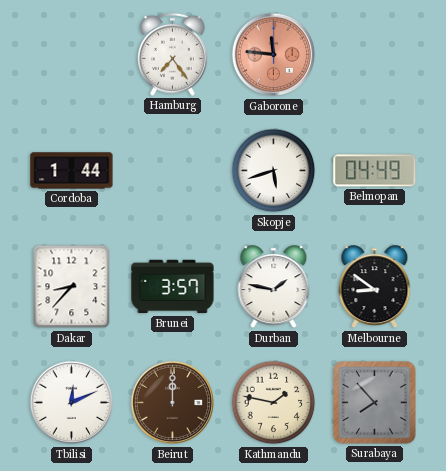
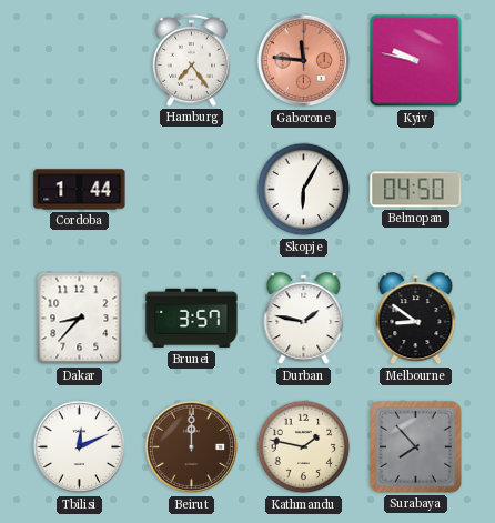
Kyiv: none -> 9:47
Skopje: 5:42 -> 6:05
Belmopan: 04:49 -> 04:50
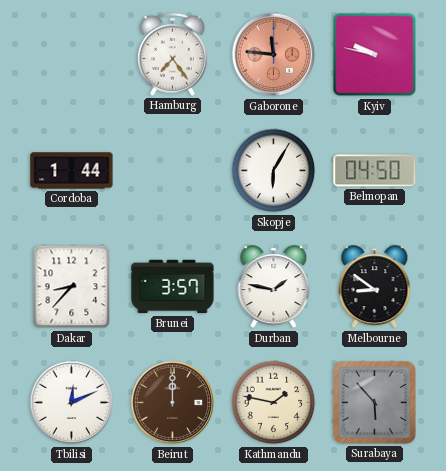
Surabaya: 7:53 -> 5:53
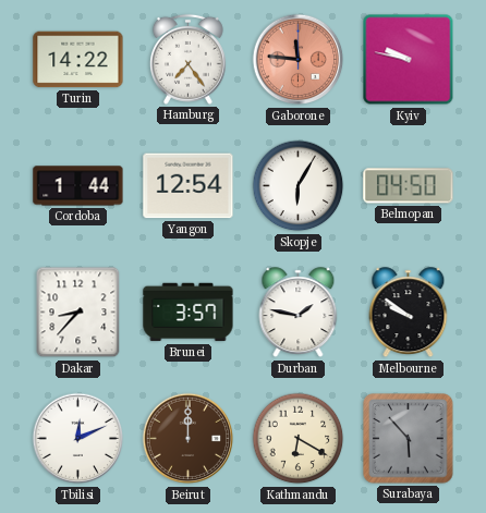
Turin: none -> 14:22
Yangon: none -> 12:54
Melbourne: 8:51 -> 9:51
Kathmandu: 1:47 -> 6:20
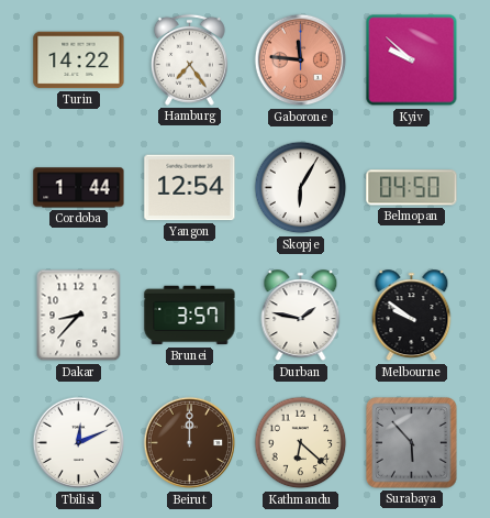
Kyiv: 9:47 -> 9:52
Kathmandu: 6:20 -> 6:22
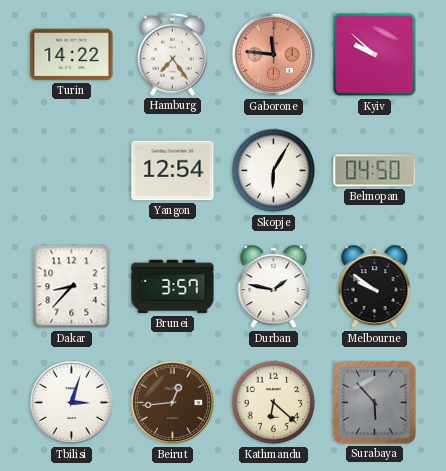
Cordoba: 1:44 -> none
Tbilisi: 12:11 -> 3:03
Beirut: 12:00 -> 12:44
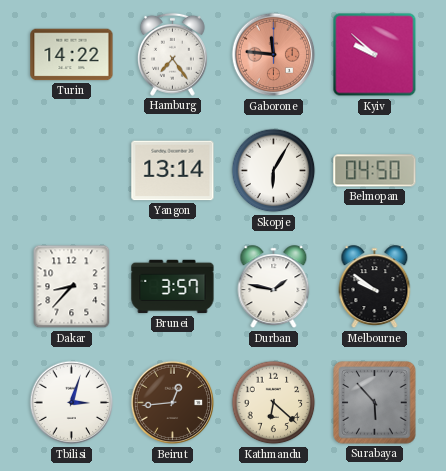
Yangon: 12:54 -> 13:14
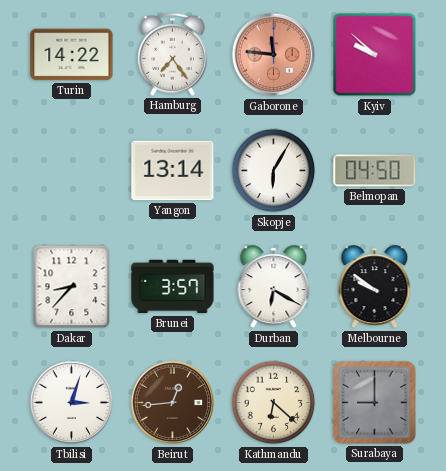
Durban: 1:47 -> 6:20
Surabaya: 5:53 -> 9:00
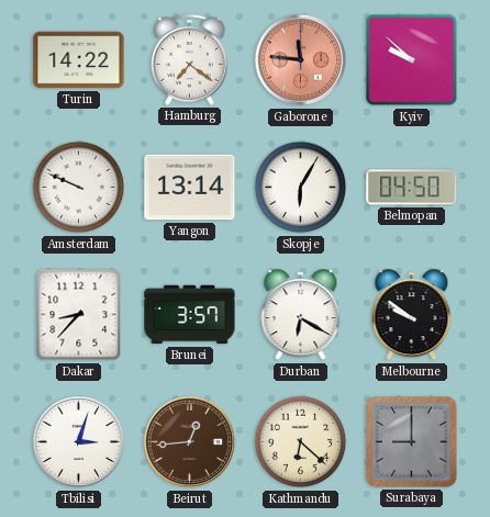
Hamburg: 7:24 -> 7:21
Amsterdam: none -> 9:49
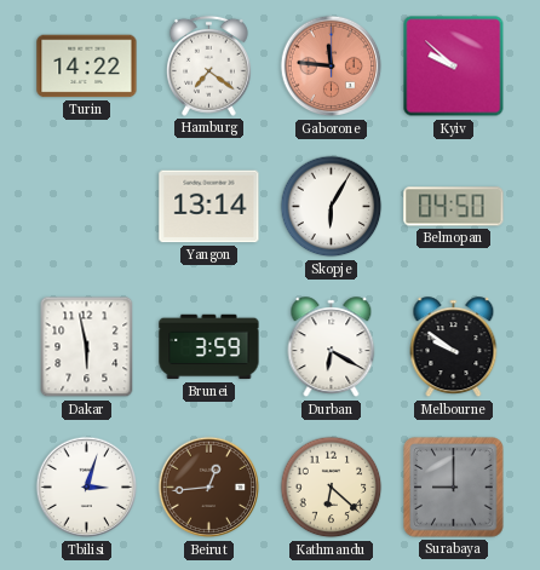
Amsterdam: 9:49 -> none
Dakar: 8:37 -> 5:58
Brunei: 3:57 -> 3:59
